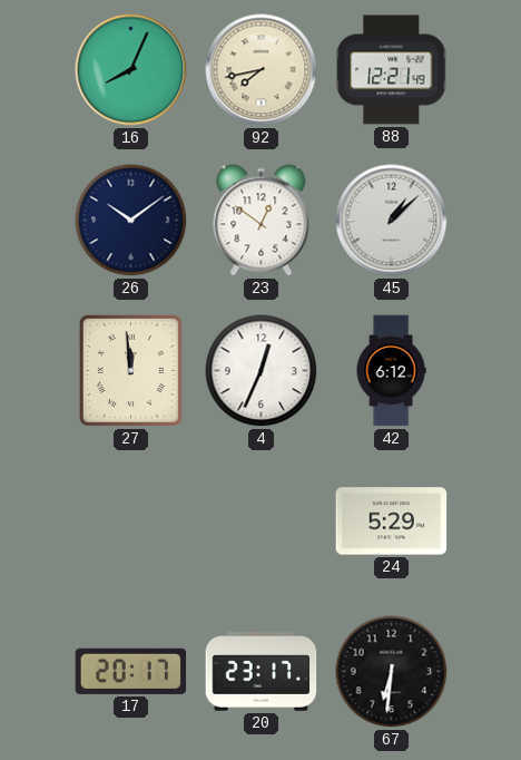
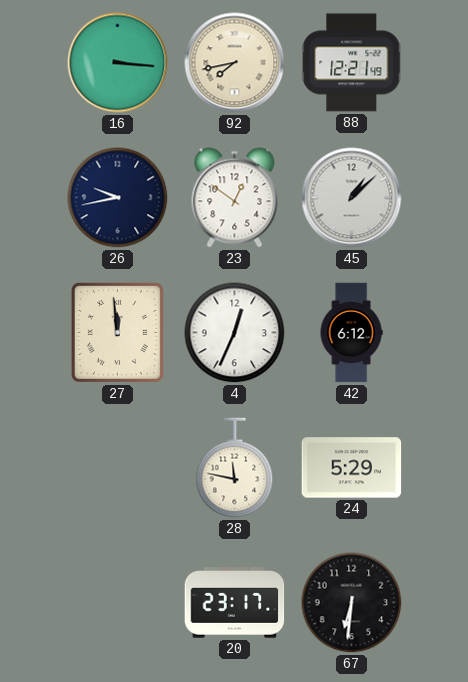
16: 8:04 -> 3:16
26: 10:09 -> 9:43
28: none -> 11:47
17: 20:17 -> none
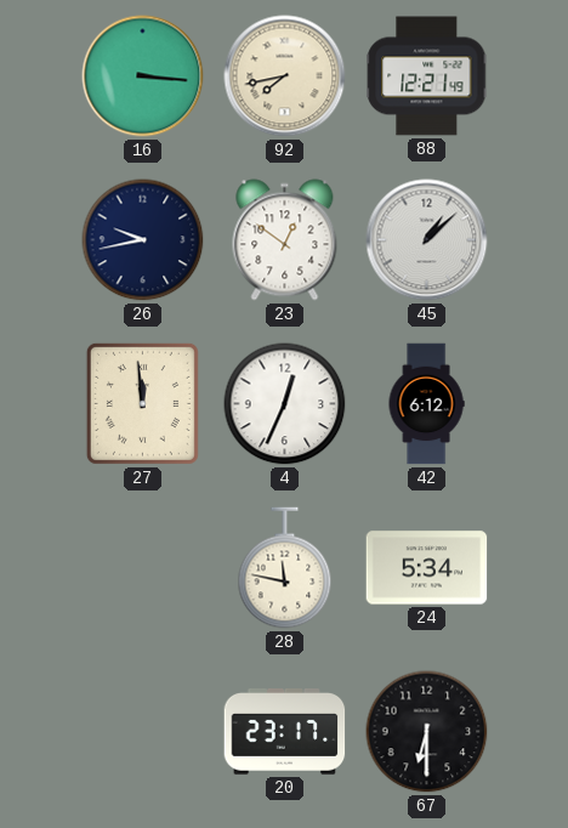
24: 5:29 -> 5:34
67: 6:31 -> 6:30
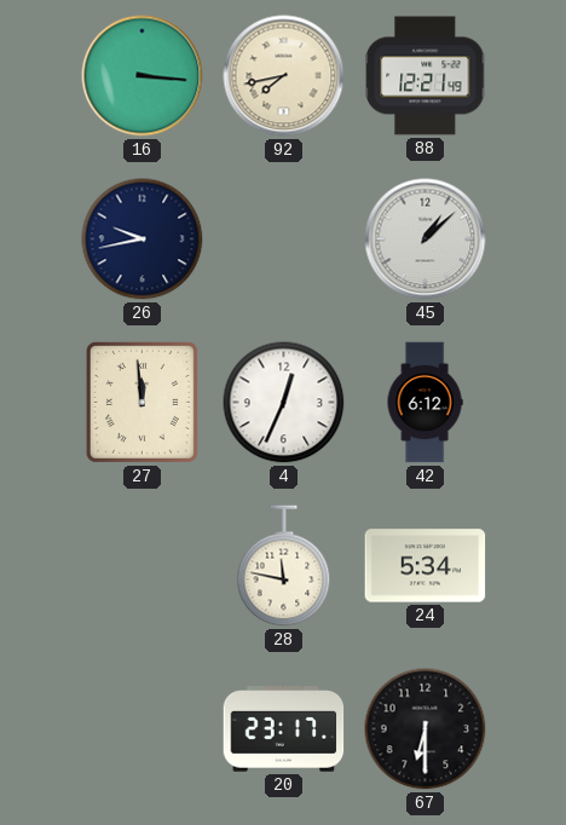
23: 12:51 -> none
